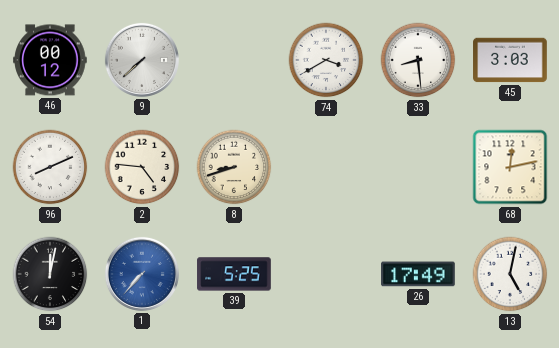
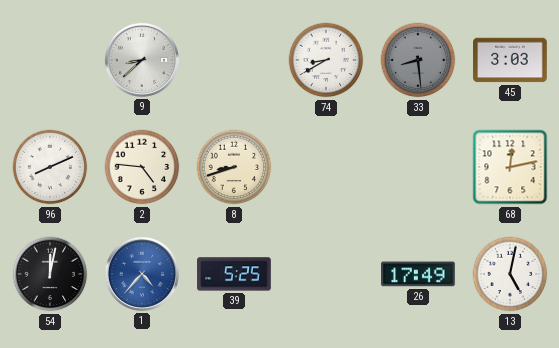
46: 00:12 -> none
9: 7:38 -> 8:38
74: 3:40 -> 8:40
33 dial: white -> grey
1: 7:37 -> 4:37
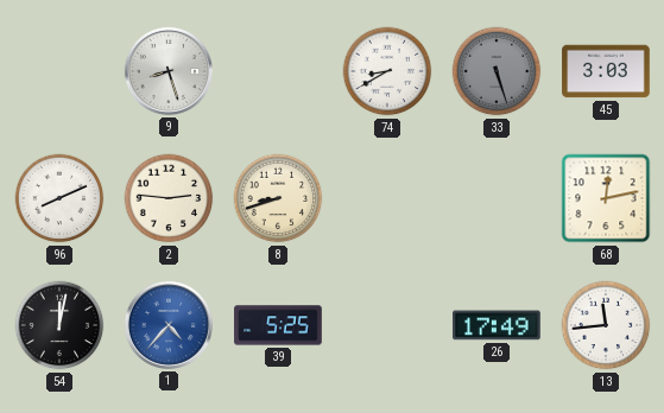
9: 8:38 -> 8:27
33: 8:29 -> 5:27
2: 4:46 -> 2:46
13: 5:02 -> 11:44
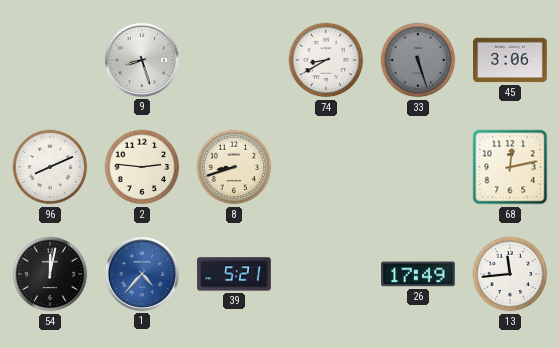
45: 3:03 -> 3:06
39: 5:25 -> 5:21
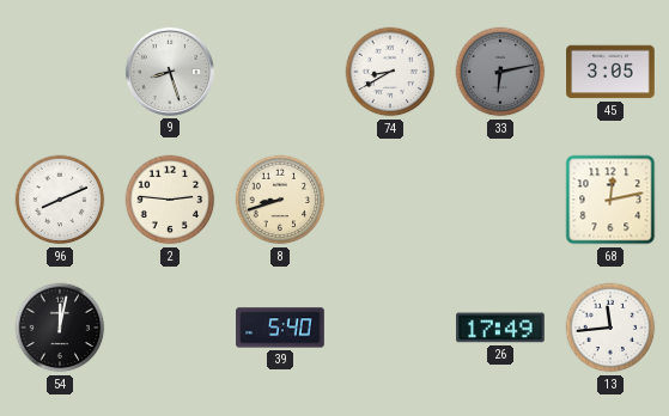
33: 5:27 -> 6:13
45: 3:06 -> 3:05
1: 4:37 -> none
39: 5:21 -> 5:40
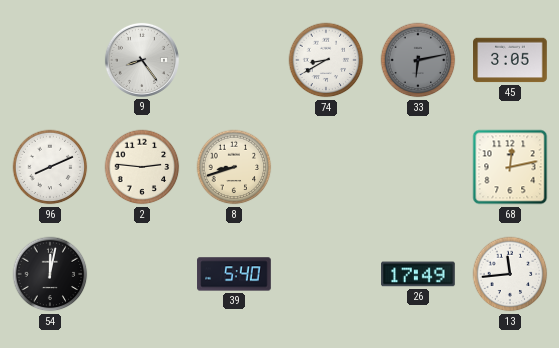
9: 8:27 -> 8:24
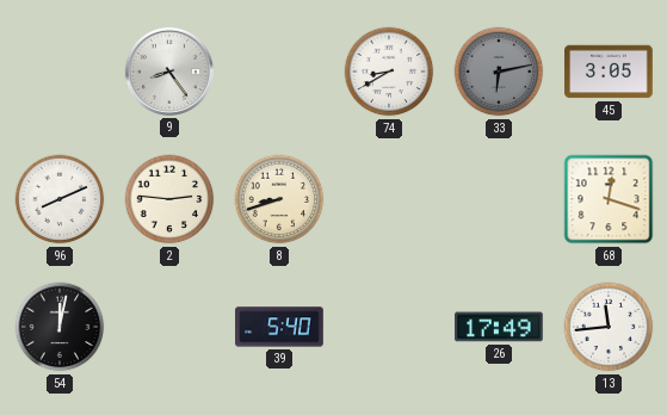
68: 12:13 -> 12:18
